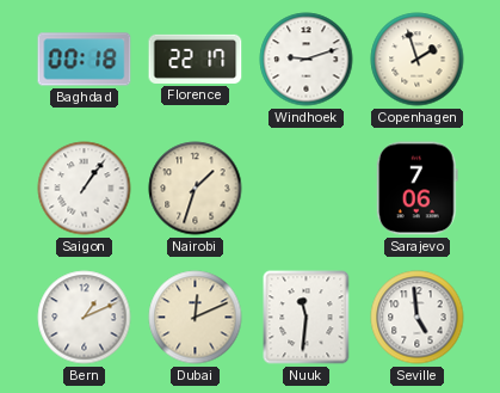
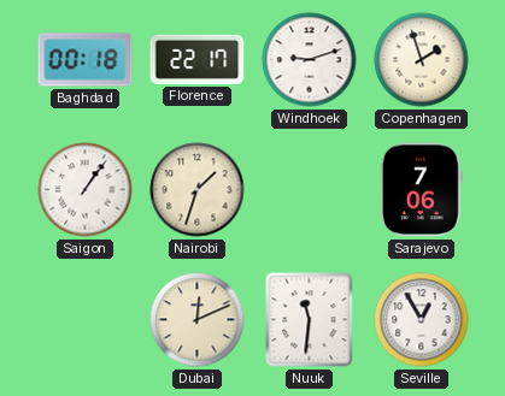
Bern: 1:11 -> none
Seville: 4:59 -> 12:55
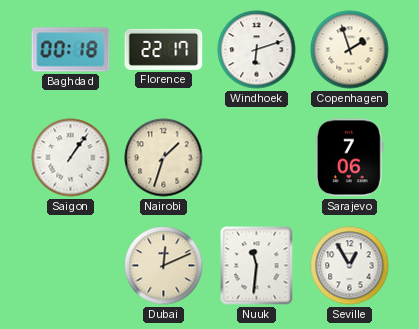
Windhoek: 9:12 -> 6:12
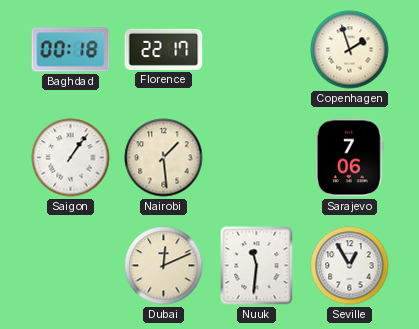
Windhoek: 6:12 -> none
Nairobi: 1:33 -> 1:29
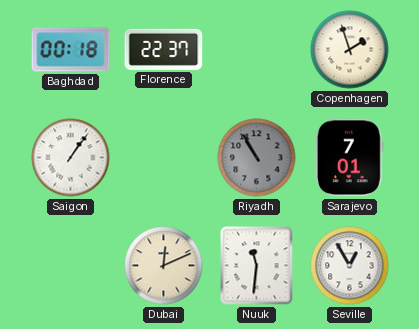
Florence: 22:17 -> 22:37
Nairobi: 1:29 -> none
Riyadh: none -> 10:55
Sarajevo: 7:06 -> 7:01
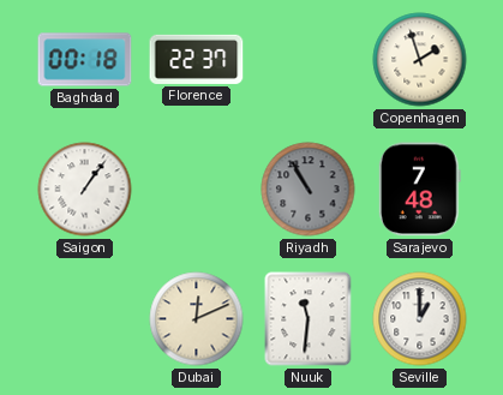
Sarajevo: 7:01 -> 7:48
Seville: 12:55 -> 1:00
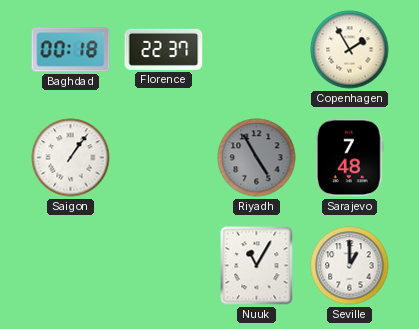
Copenhagen: 1:57 -> 1:55
Riyadh: 10:55 -> 4:55
Dubai: 12:11 -> none
Nuuk: 11:31 -> 11:05
